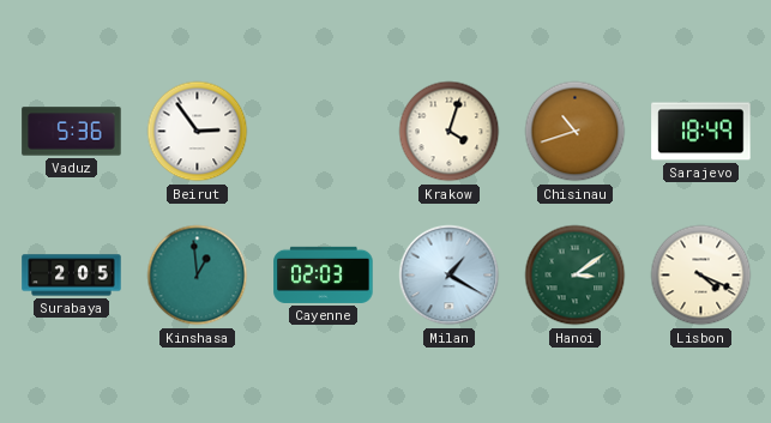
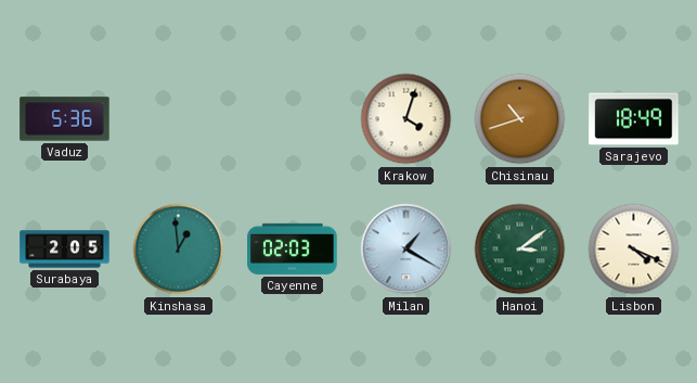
Beirut: 2:54 -> none
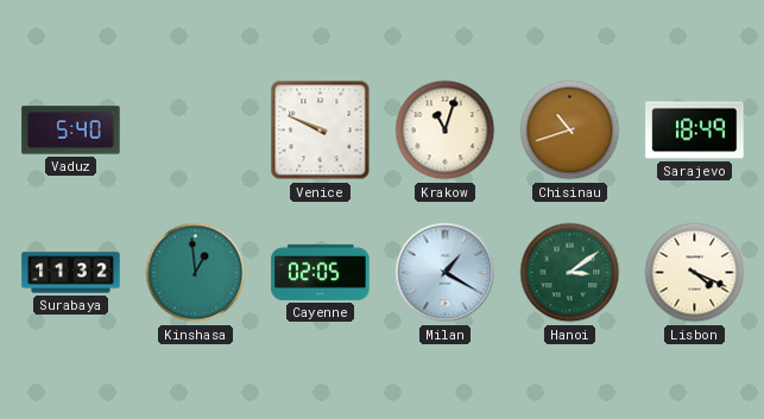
Vaduz: 5:36 -> 5:40
Venice: none -> 9:49
Krakow: 4:03 -> 11:03
Surabaya: 2:05 -> 11:32
Cayenne: 02:03 -> 02:05
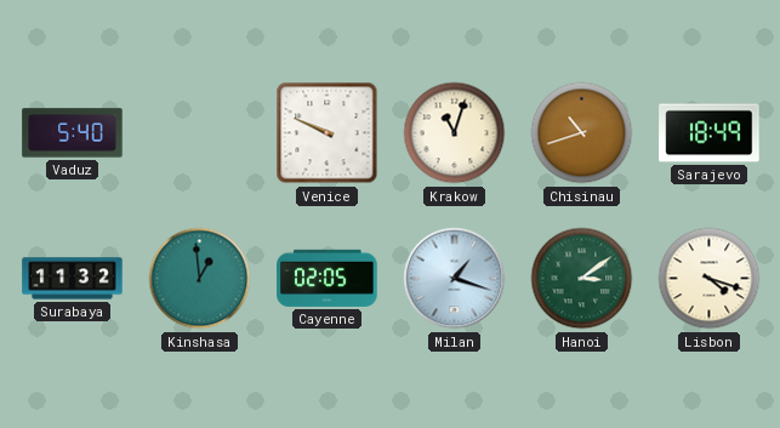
Milan: 1:20 -> 1:18
Lisbon: 4:19 -> 4:18
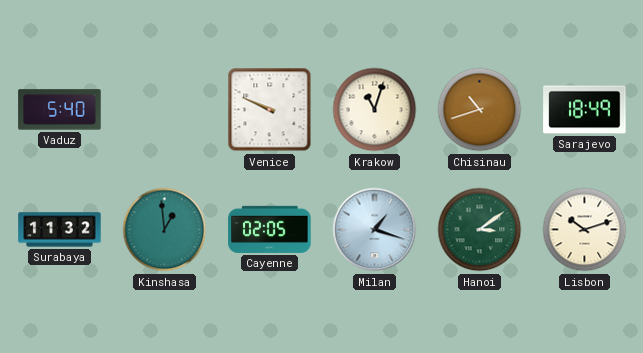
Lisbon: 4:18 -> 10:12
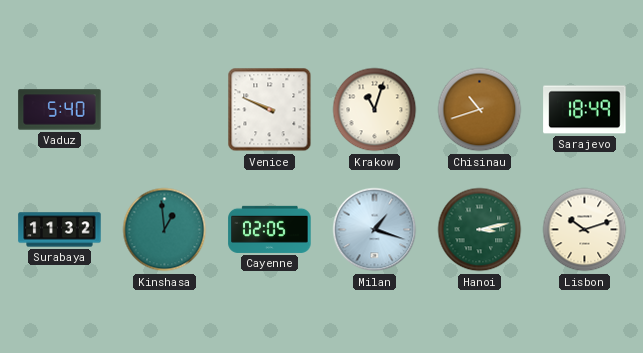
Hanoi: 3:09 -> 3:13
